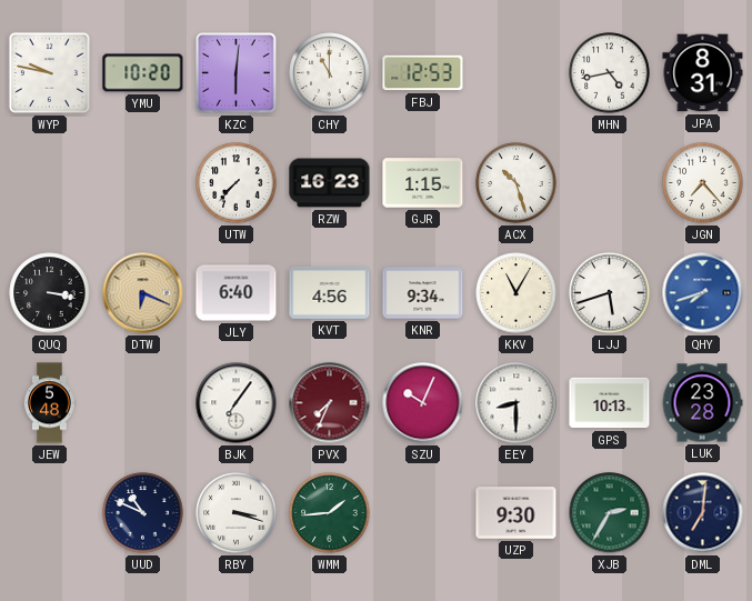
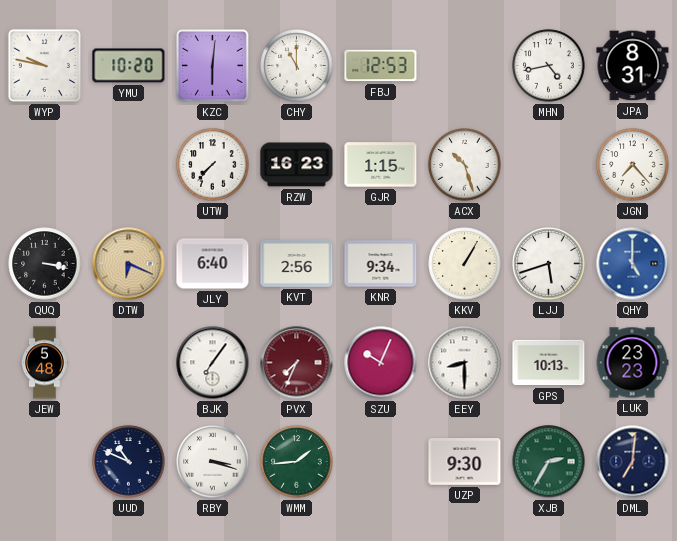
KVT: 4:56 -> 2:56
KKV: 11:05 -> 1:05
QHY: 7:42 -> 5:00
LUK: 23:28 -> 23:23
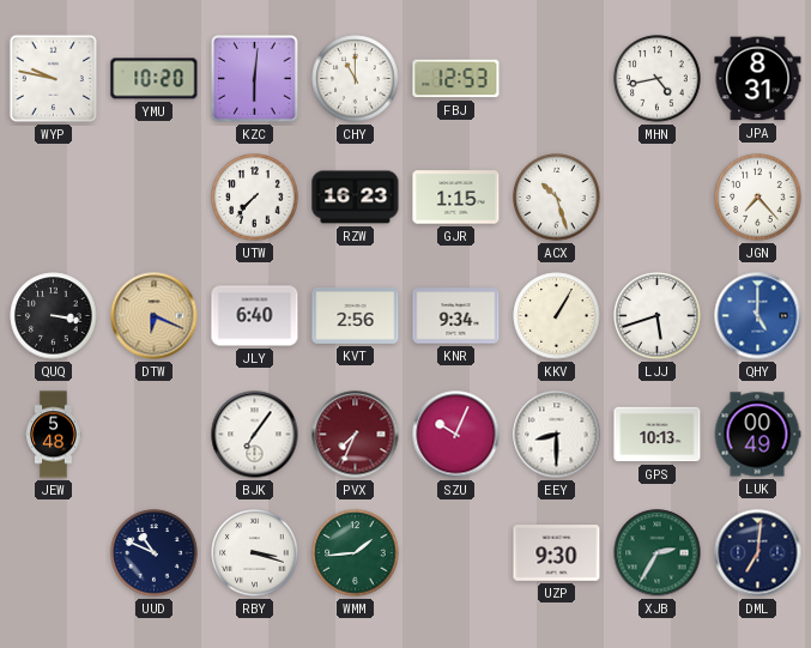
LUK: 23:23 -> 00:49
